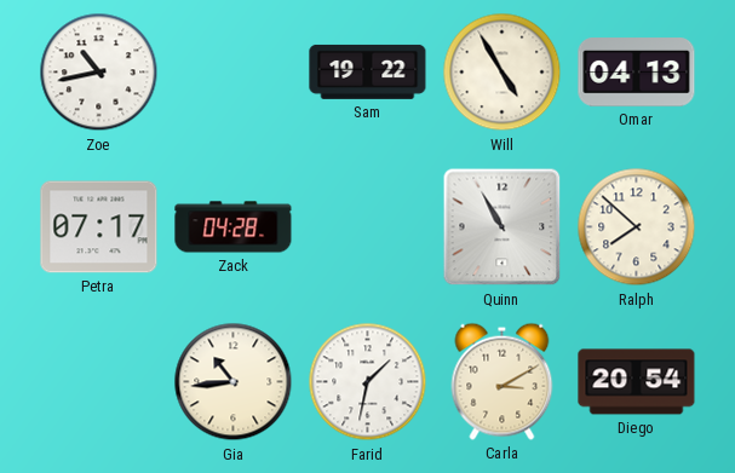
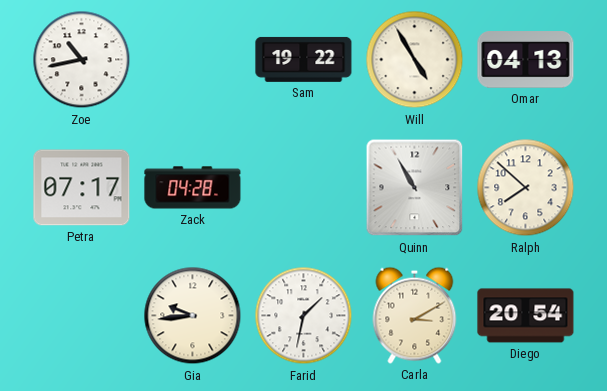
Gia: 10:44 -> 9:44
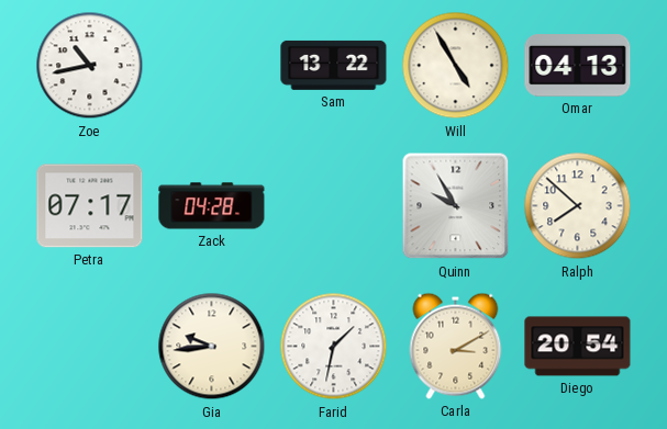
Sam: 19:22 -> 13:22
Quinn: 10:55 -> 9:55
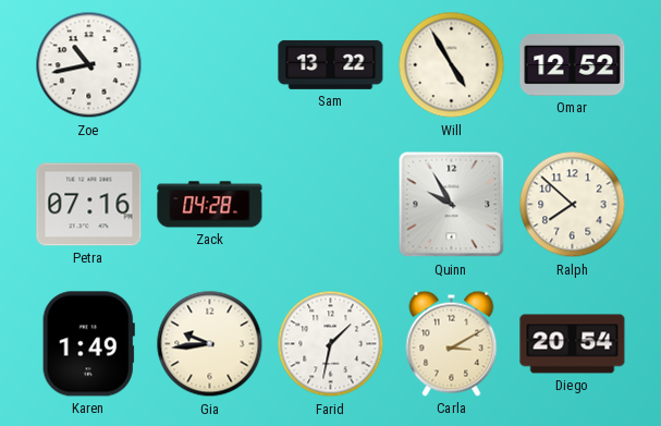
Omar: 04:13 -> 12:52
Petra: 07:17 -> 07:16
Karen: none -> 1:49
